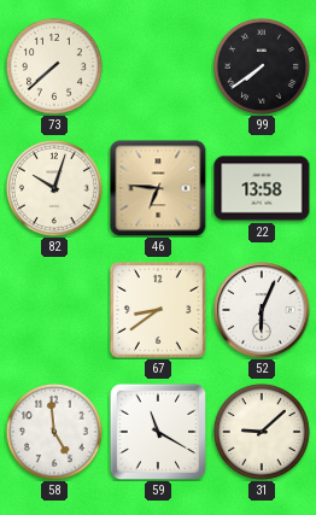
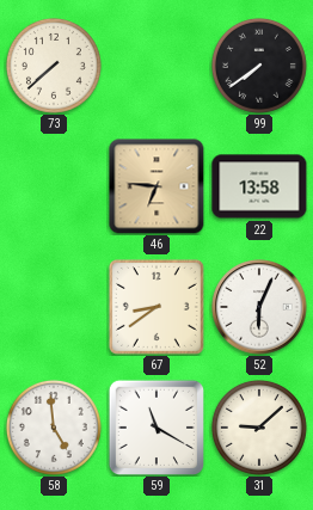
82: 10:03 -> none
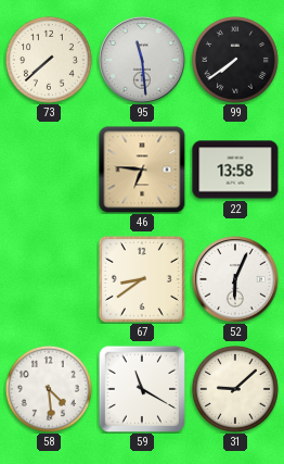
95: none -> 11:29
58: 4:59 -> 4:29
